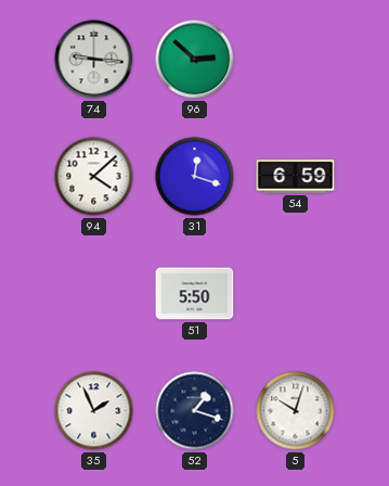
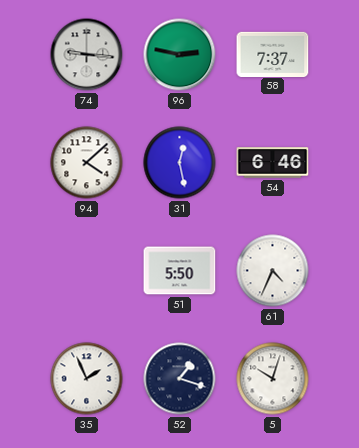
96: 2:52 -> 2:47
58: none -> 7:37
31: 12:18 -> 12:28
54: 6:59 -> 6:46
61: none -> 4:34
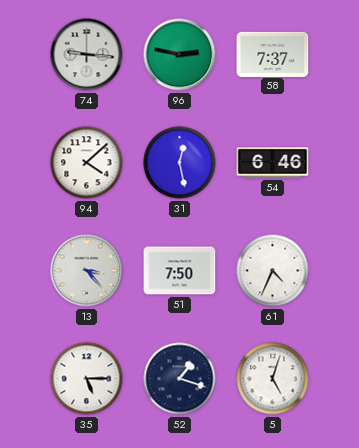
13: none -> 3:23
51: 5:50 -> 7:50
35: 1:56 -> 5:15
5: 10:03 -> 5:03
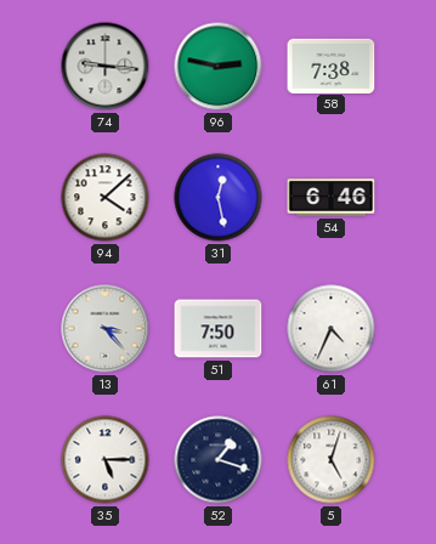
58: 7:37 -> 7:38
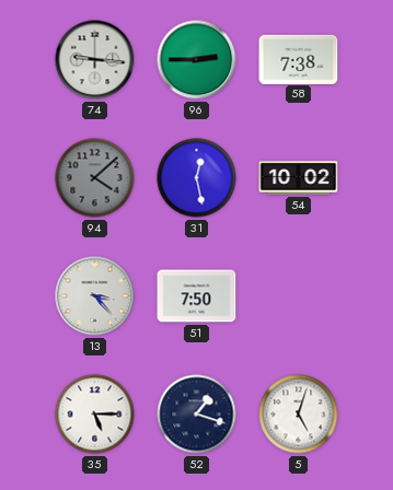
96: 2:47 -> 2:45
94 dial: white -> grey
54: 6:46 -> 10:02
61: 4:34 -> none
